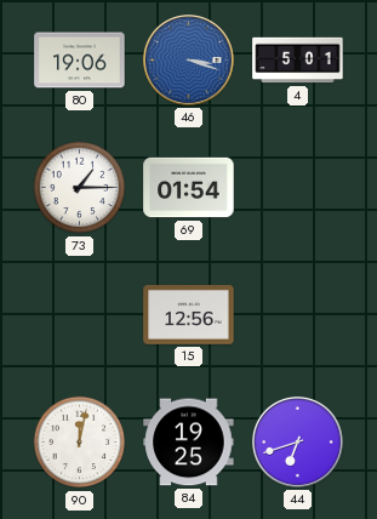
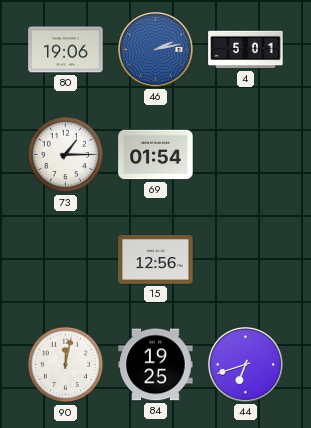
46: 3:18 -> 2:13
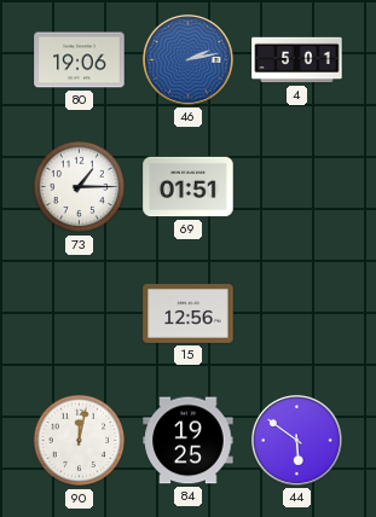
69: 01:54 -> 01:51
44: 6:42 -> 5:51
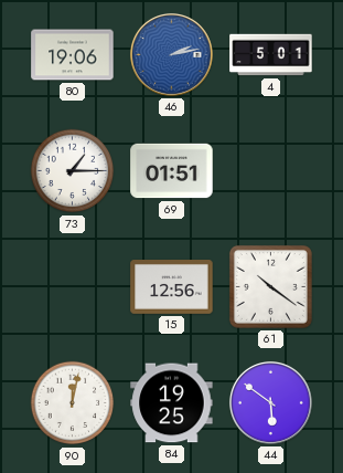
61: none -> 10:21
